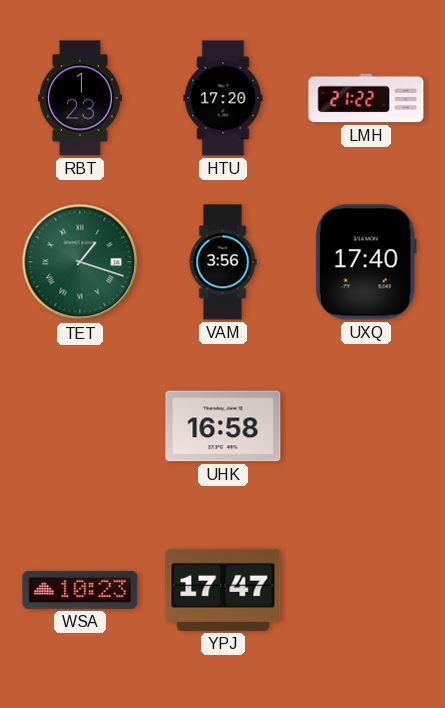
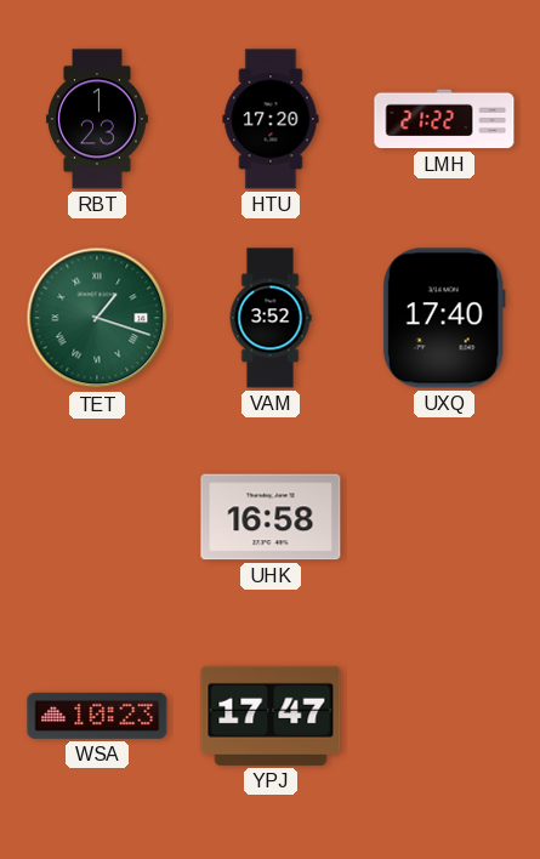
VAM: 3:56 -> 3:52
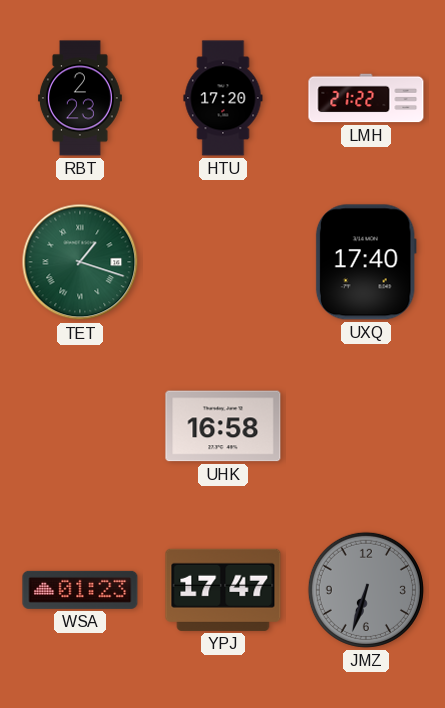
RBT: 1:23 -> 2:23
VAM: 3:52 -> none
WSA: 10:23 -> 01:23
JMZ: none -> 6:33
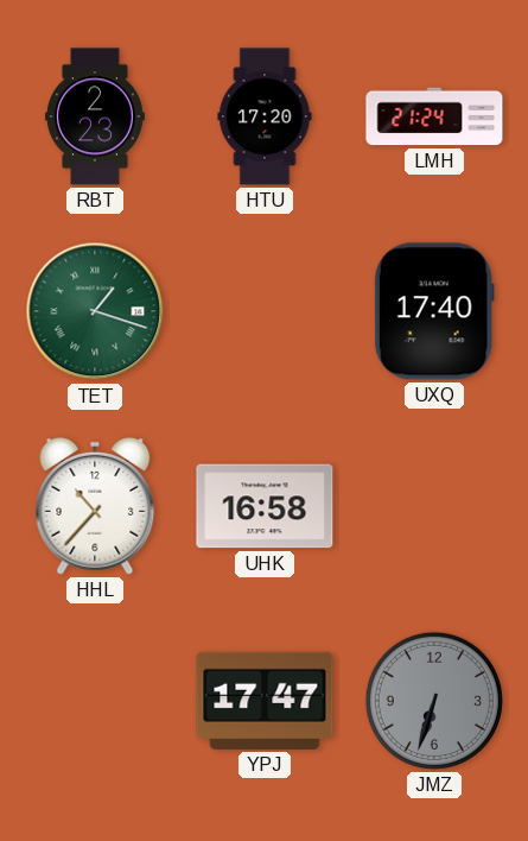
LMH: 21:22 -> 21:24
HHL: none -> 10:37
WSA: 01:23 -> none
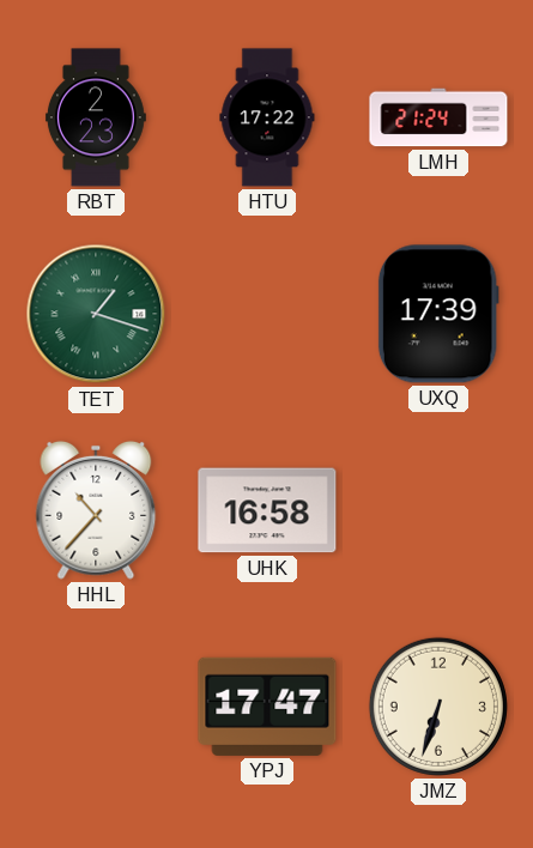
HTU: 17:20 -> 17:22
UXQ: 17:40 -> 17:39
JMZ dial: grey -> cream
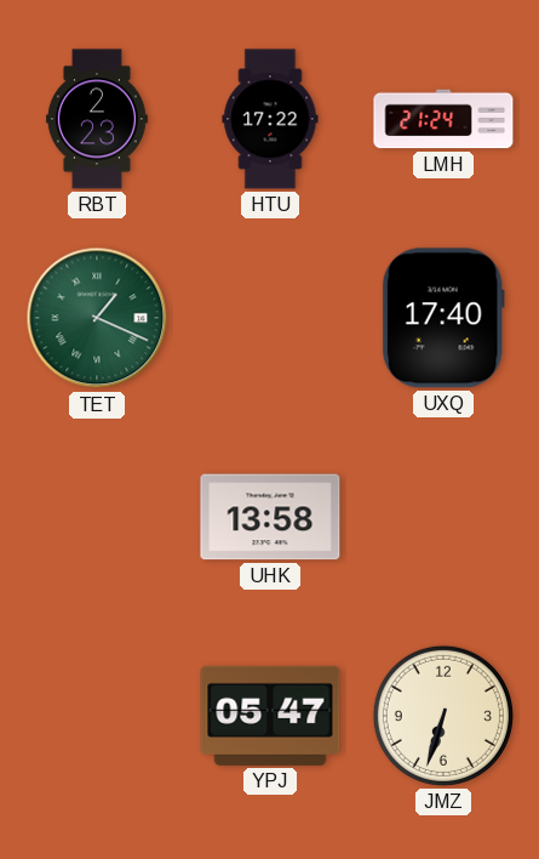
TET: 1:18 -> 1:19
UXQ: 17:39 -> 17:40
HHL: 10:37 -> none
UHK: 16:58 -> 13:58
YPJ: 17:47 -> 05:47
